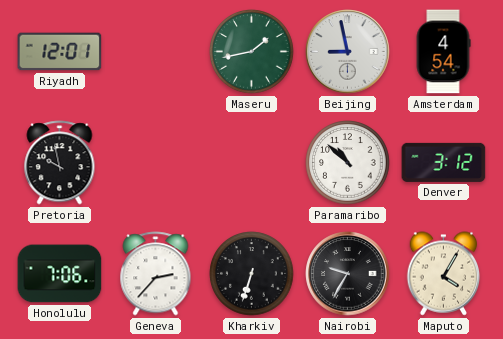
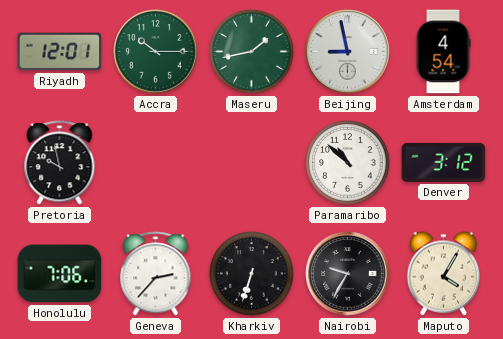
Accra: none -> 10:15
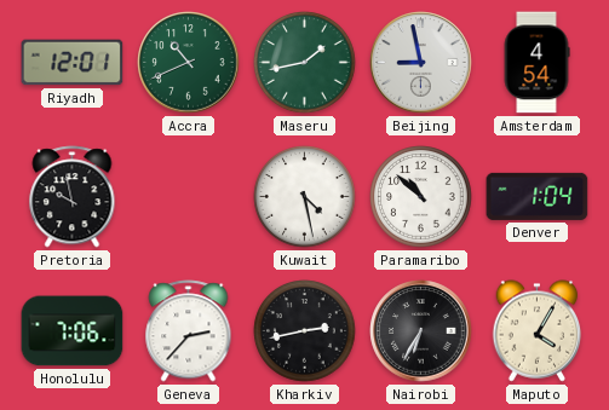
Accra: 10:15 -> 10:41
Kuwait: none -> 4:28
Denver: 3:12 -> 1:04
Kharkiv: 6:33 -> 2:43
Nairobi: 9:35 -> 6:35
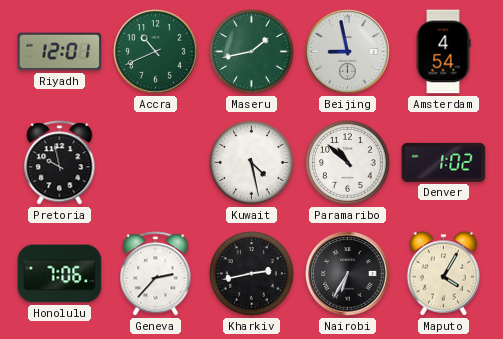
Denver: 1:04 -> 1:02
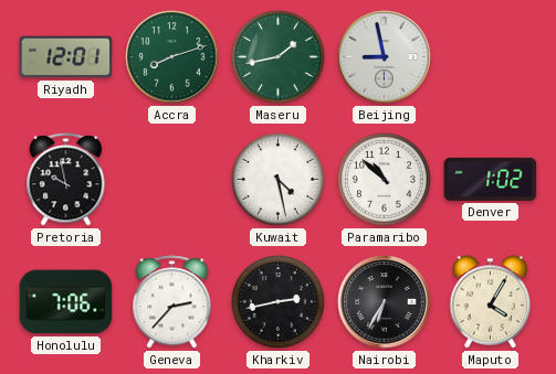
Accra: 10:41 -> 8:12
Amsterdam: 4:54 -> none
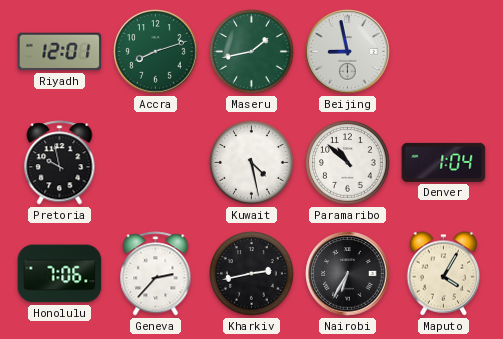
Denver: 1:02 -> 1:04
